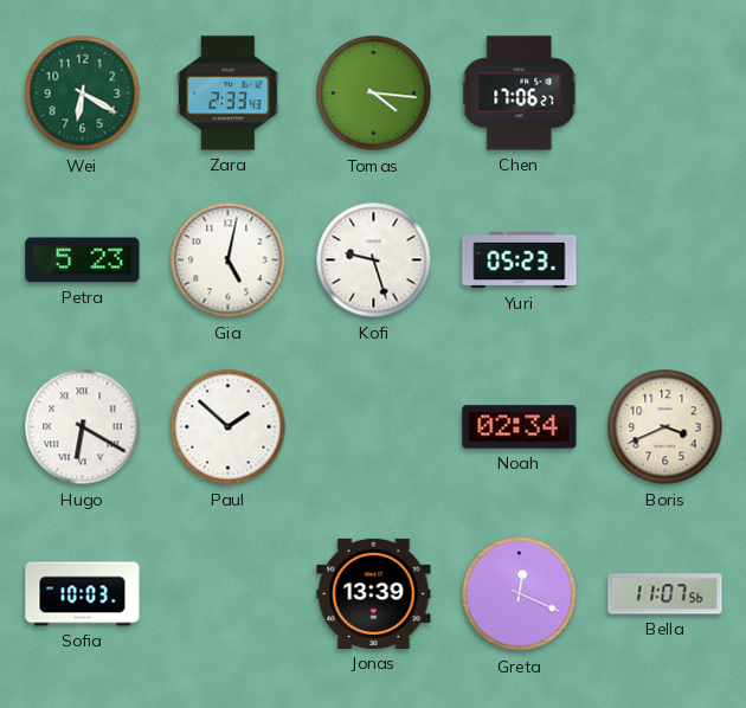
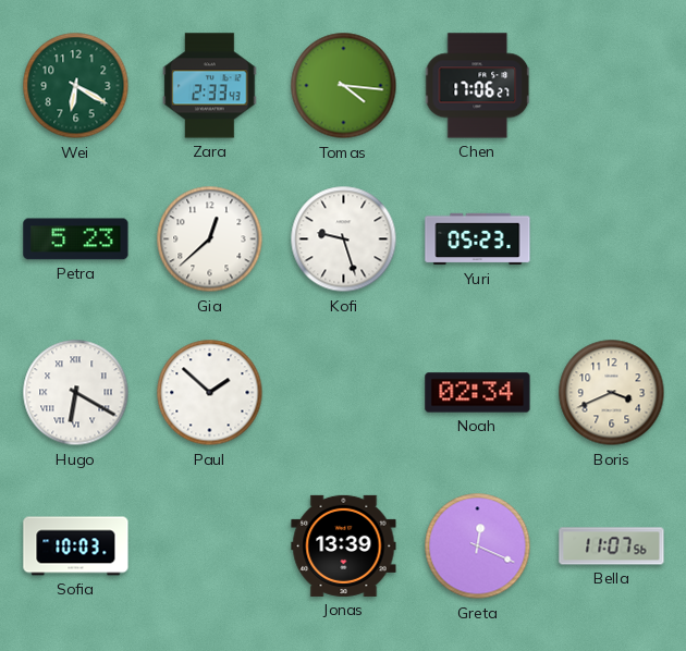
Gia: 5:02 -> 12:38
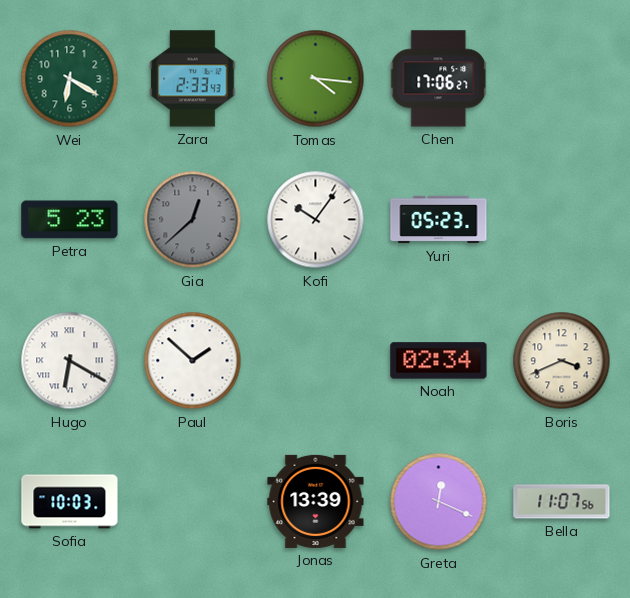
Gia dial: white -> grey
Kofi: 9:27 -> 10:06
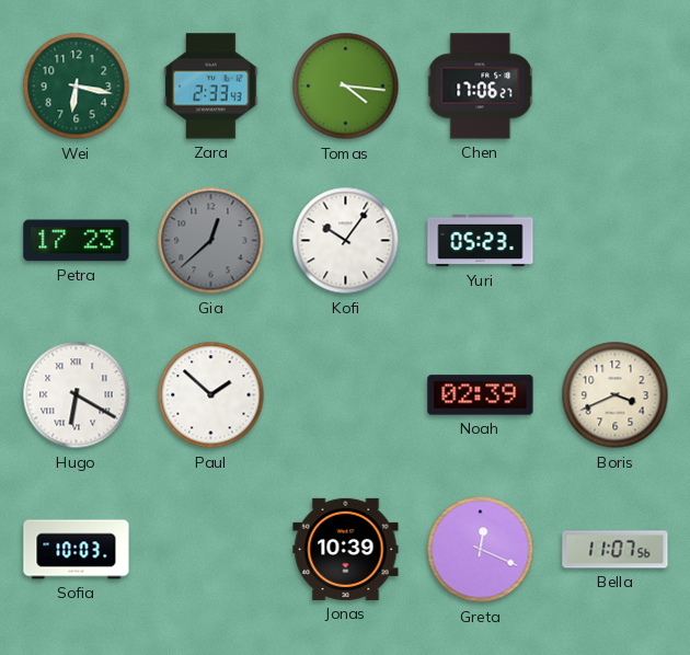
Wei: 6:20 -> 6:17
Petra: 5:23 -> 17:23
Noah: 02:34 -> 02:39
Jonas: 13:39 -> 10:39
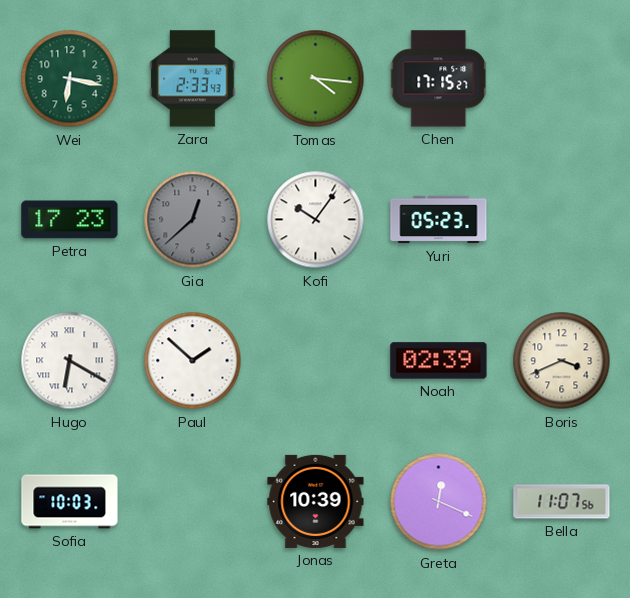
Chen: 17:06 -> 17:15
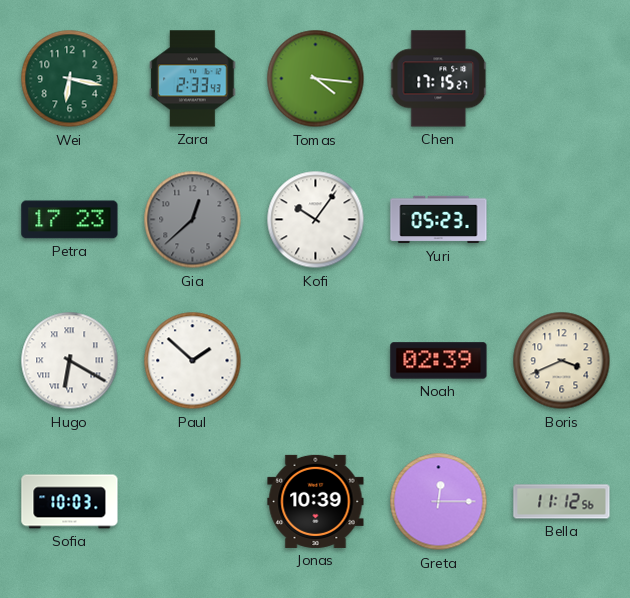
Greta: 12:19 -> 12:15
Bella: 11:07 -> 11:12
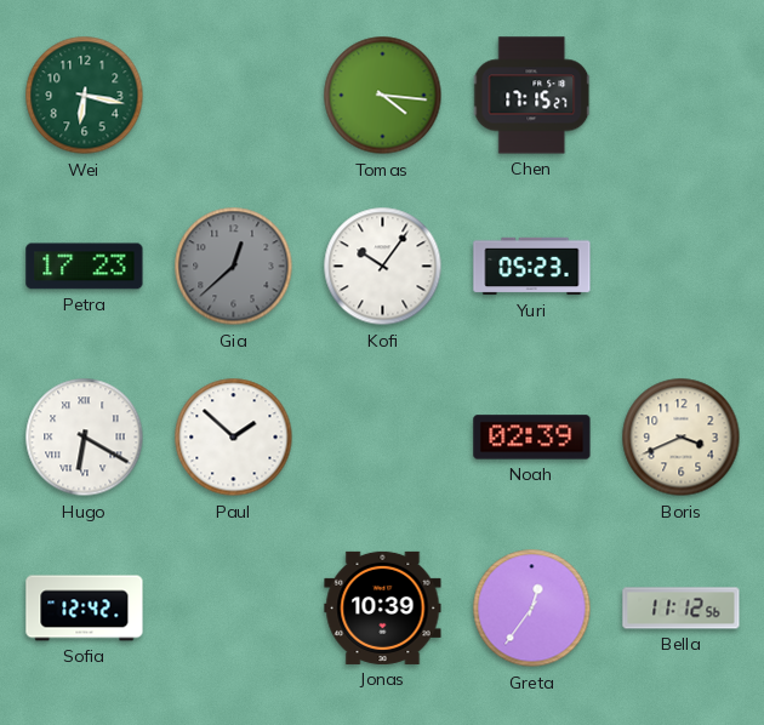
Zara: 2:33 -> none
Sofia: 10:03 -> 12:42
Greta: 12:15 -> 12:36
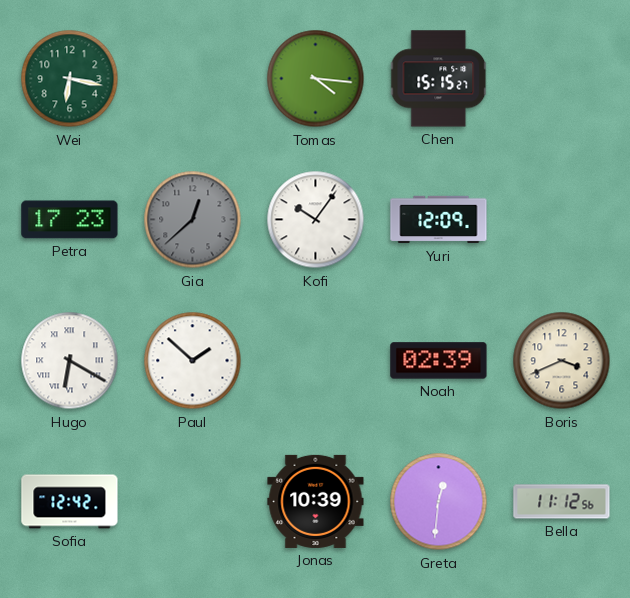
Chen: 17:15 -> 15:15
Yuri: 05:23 -> 12:09
Greta: 12:36 -> 12:31
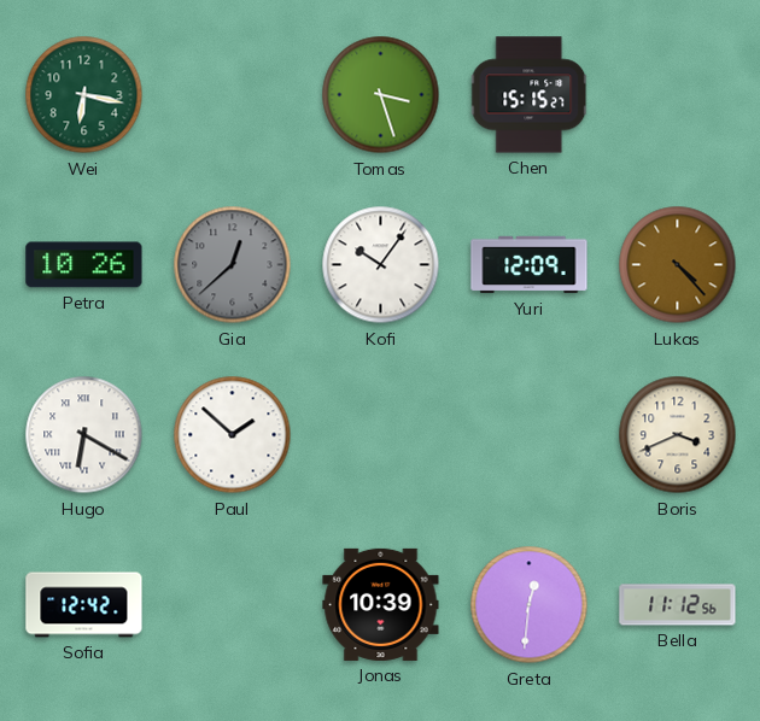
Tomas: 4:16 -> 3:27
Petra: 17:23 -> 10:26
Lukas: none -> 4:23
Noah: 02:39 -> none
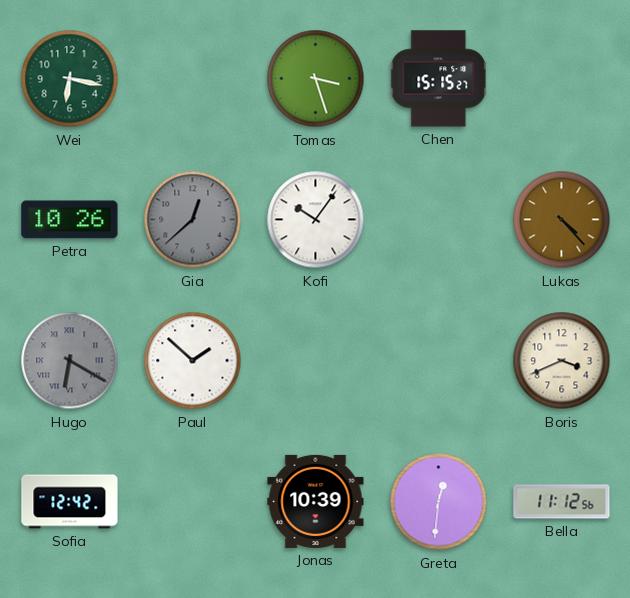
Yuri: 12:09 -> none
Hugo dial: white -> grey
